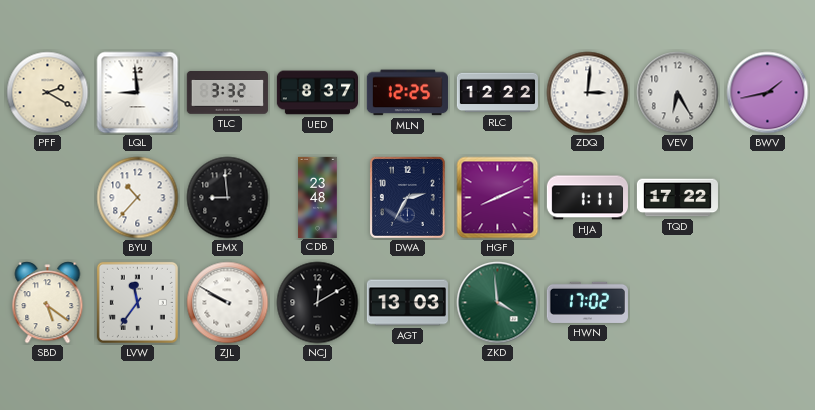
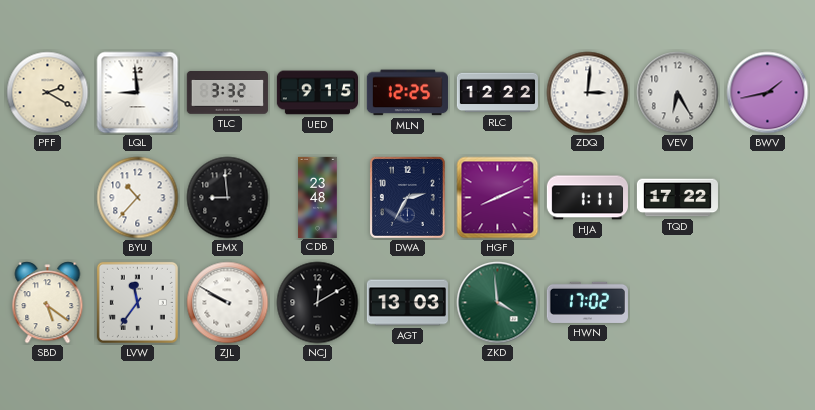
UED: 8:37 -> 9:15
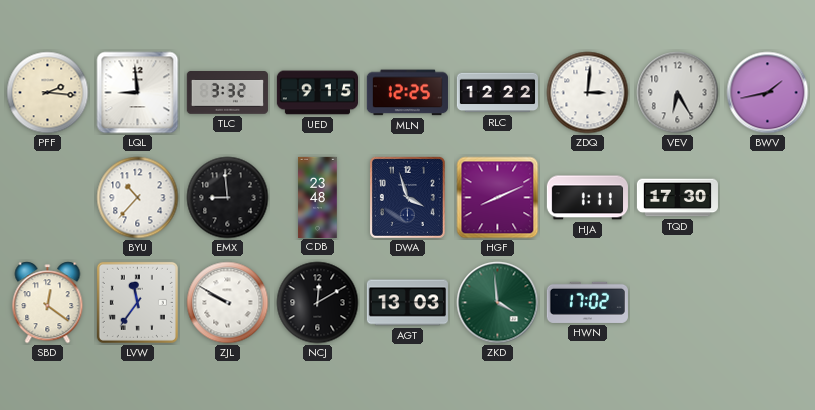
PFF: 2:20 -> 2:16
DWA: 2:35 -> 3:57
TQD: 17:22 -> 17:30
SBD: 5:21 -> 12:21
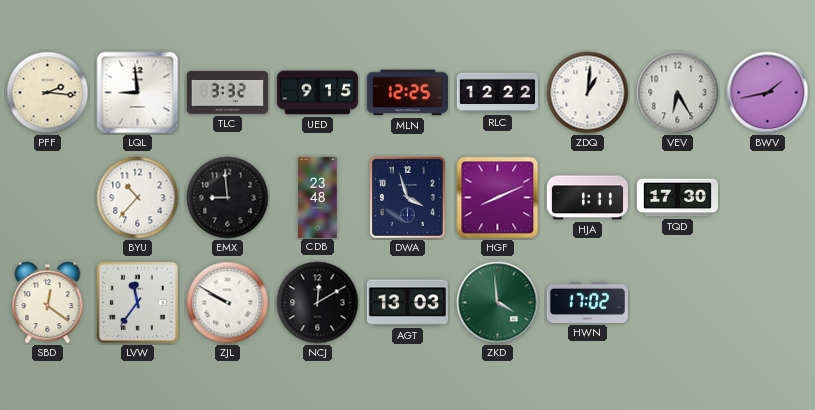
ZDQ: 3:01 -> 1:01
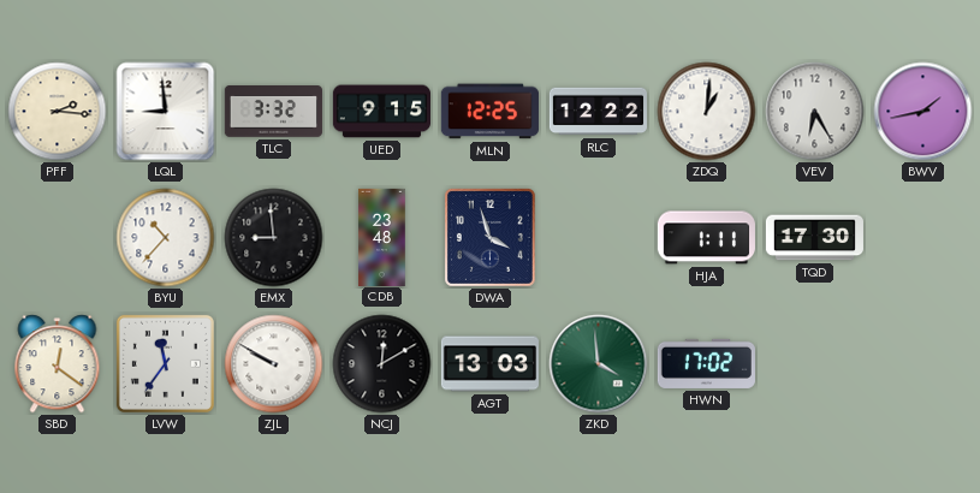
HGF: 8:11 -> none
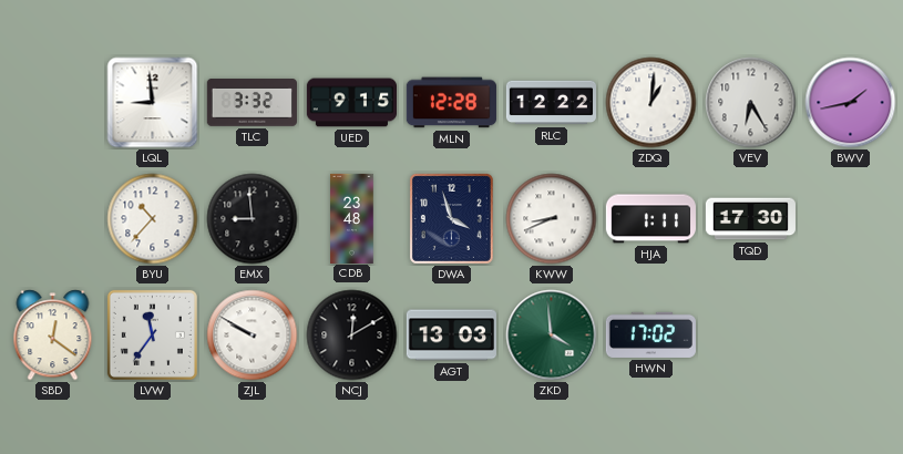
PFF: 2:16 -> none
MLN: 12:25 -> 12:28
KWW: none -> 8:41
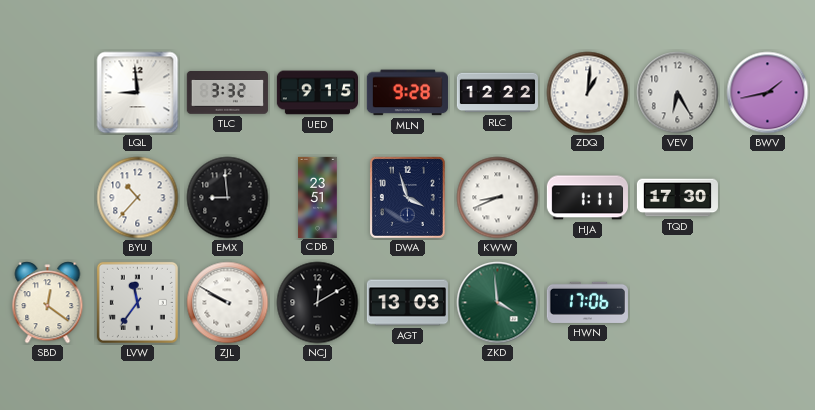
MLN: 12:28 -> 9:28
CDB: 23:48 -> 23:51
HWN: 17:02 -> 17:06
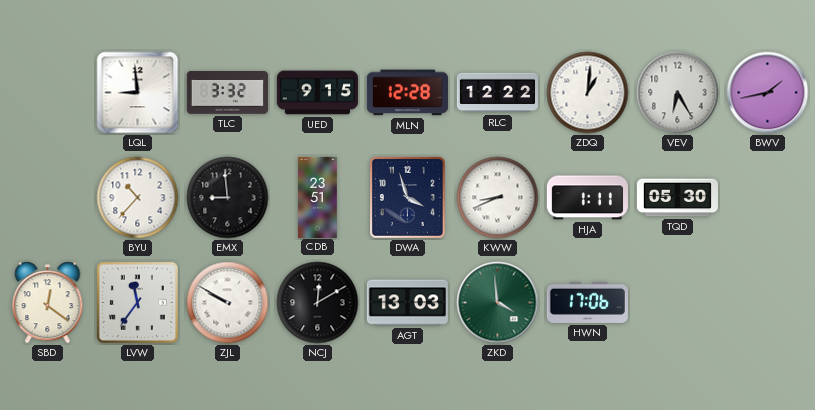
MLN: 9:28 -> 12:28
TQD: 17:30 -> 05:30
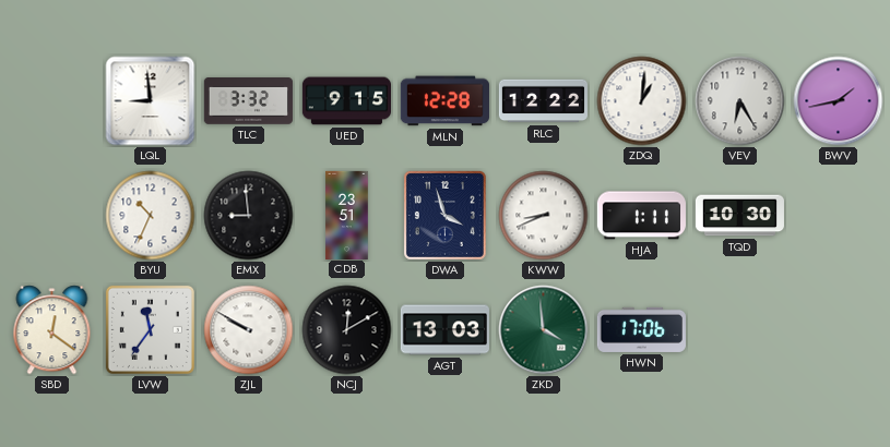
BYU: 10:37 -> 10:34
TQD: 05:30 -> 10:30
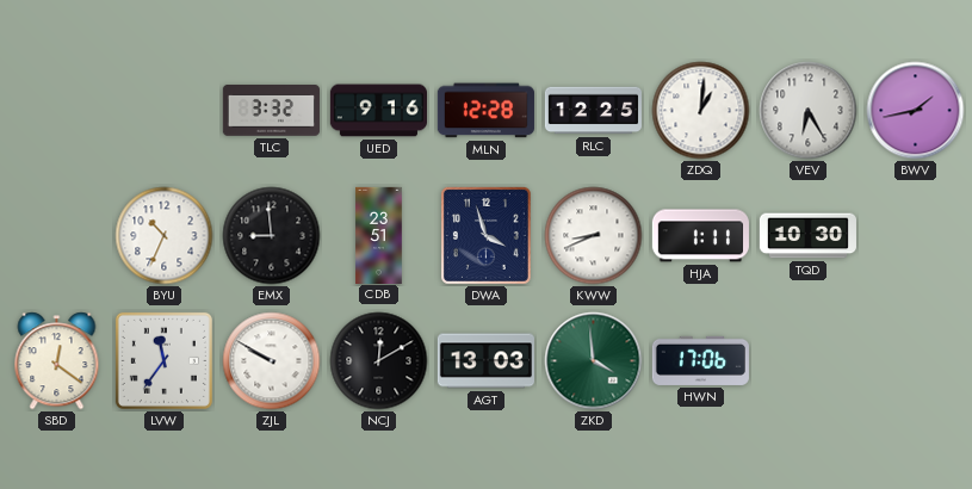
LQL: 8:59 -> none
UED: 9:15 -> 9:16
RLC: 12:22 -> 12:25
